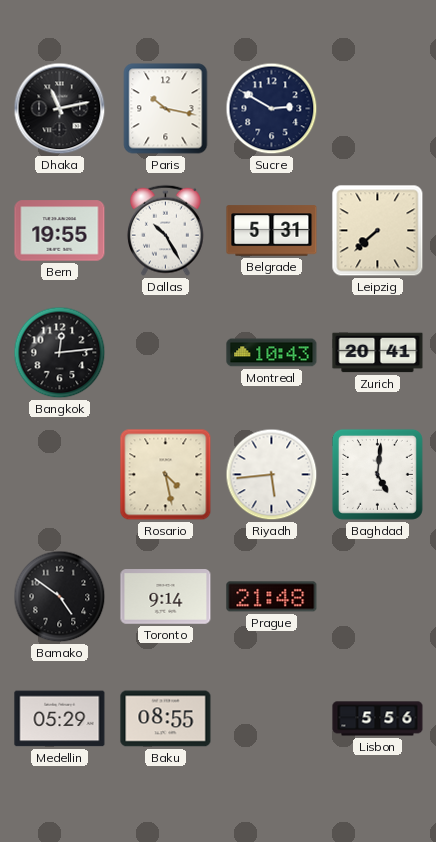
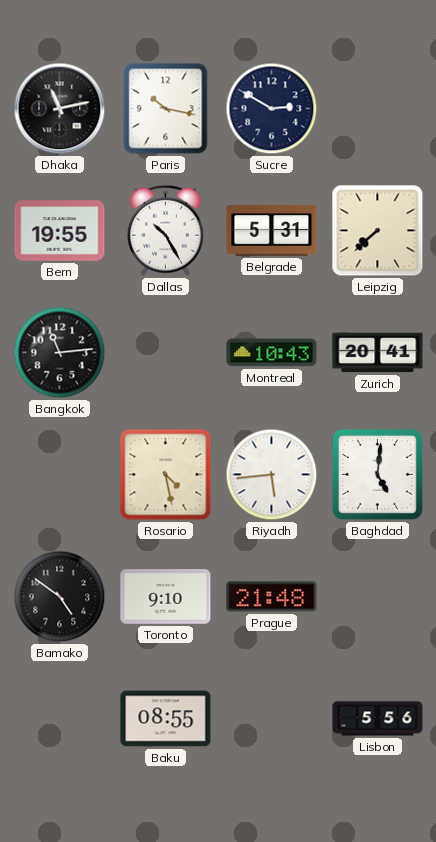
Bangkok: 12:14 -> 11:14
Toronto: 9:14 -> 9:10
Medellin: 05:29 -> none
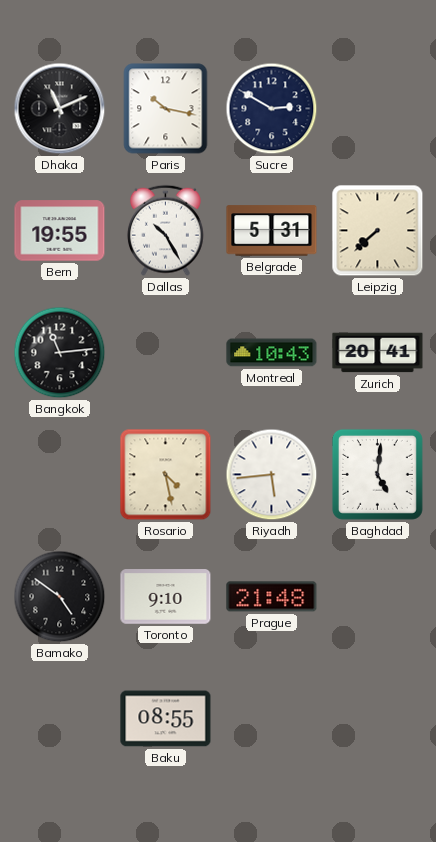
Dhaka: 11:13 -> 11:11
Lisbon: 5:56 -> none
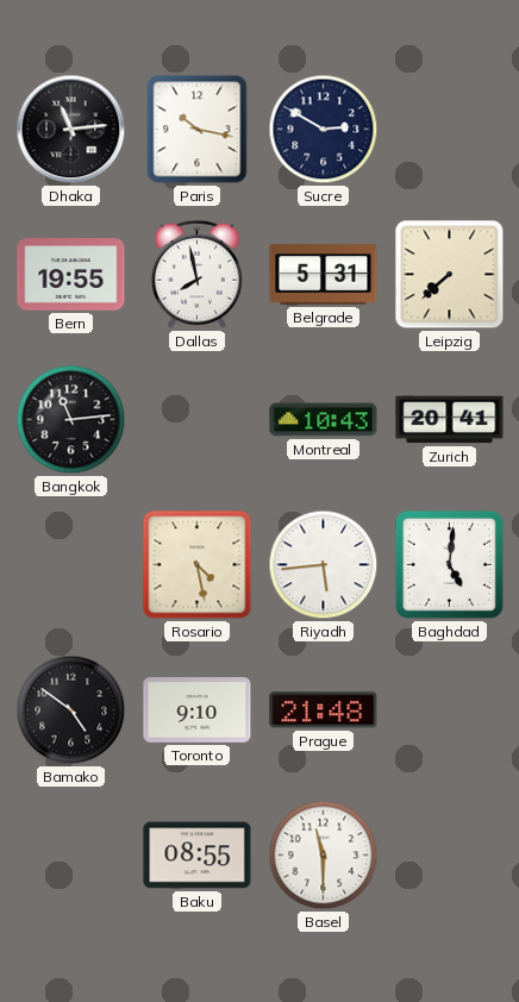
Dhaka: 11:11 -> 11:14
Dallas: 10:25 -> 7:58
Basel: none -> 11:30
